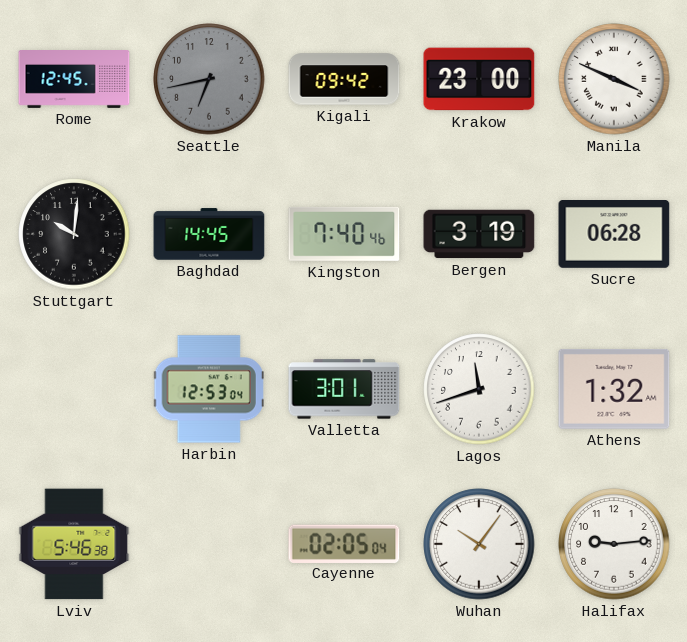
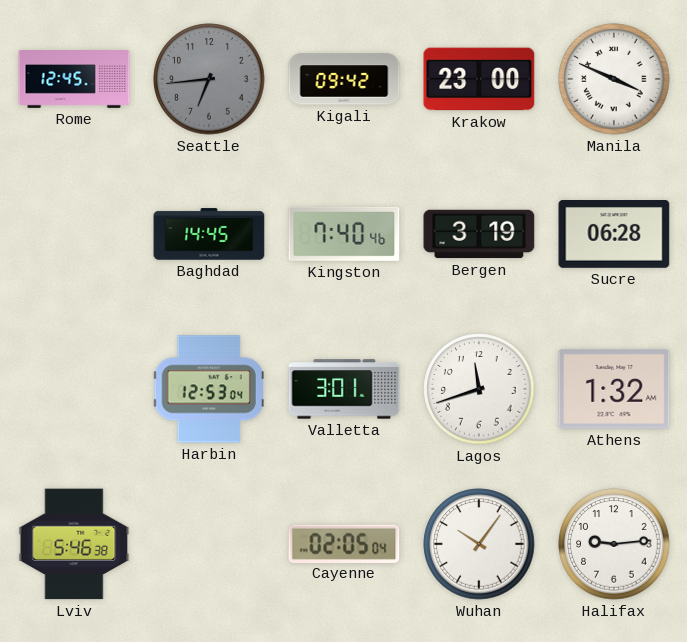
Seattle: 6:43 -> 6:44
Stuttgart: 10:01 -> none
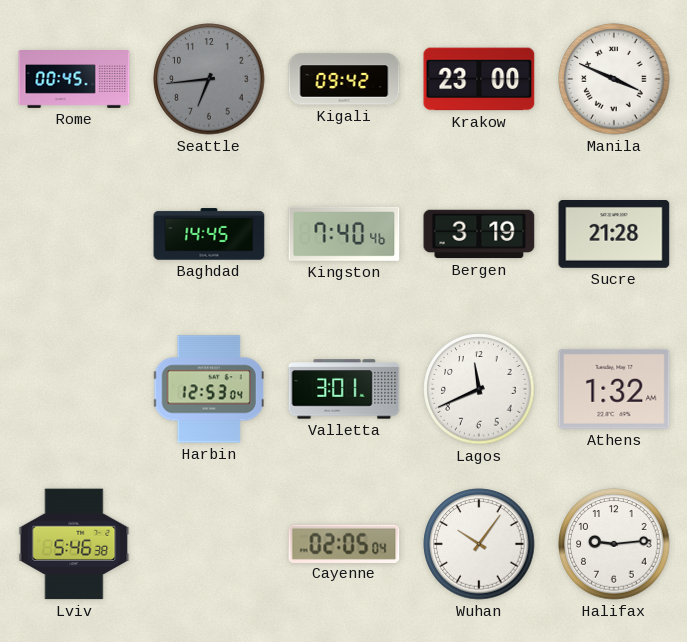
Rome: 12:45 -> 00:45
Sucre: 06:28 -> 21:28
Lagos: 11:42 -> 11:41
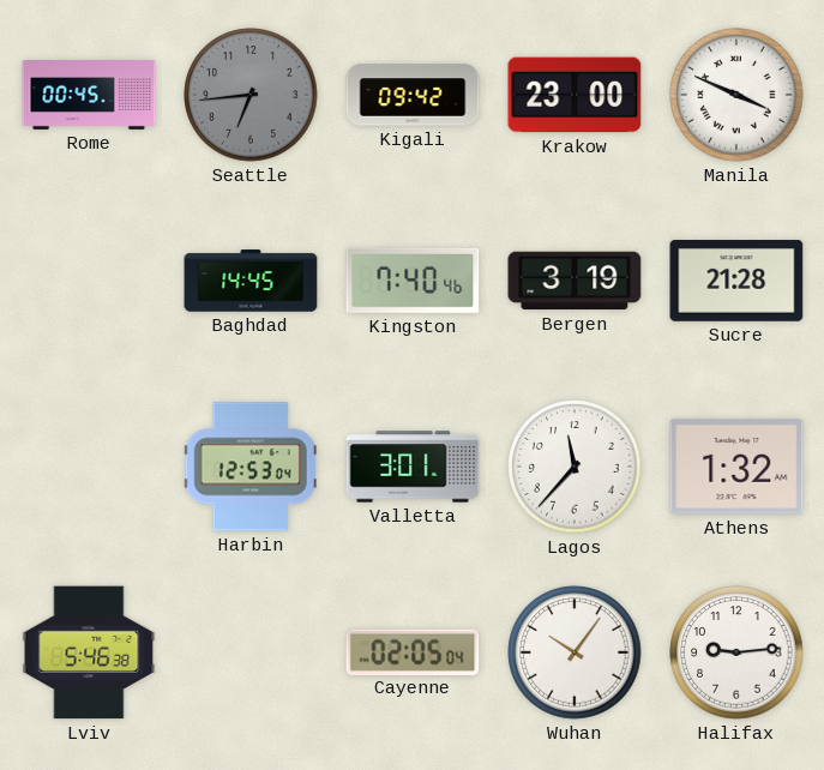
Lagos: 11:41 -> 11:37
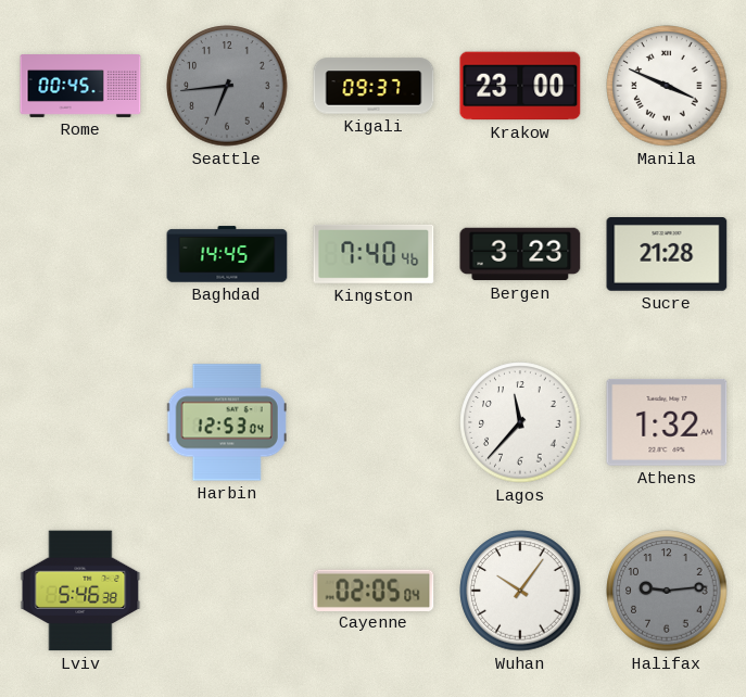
Kigali: 09:42 -> 09:37
Bergen: 3:19 -> 3:23
Valletta: 3:01 -> none
Halifax dial: white -> grey
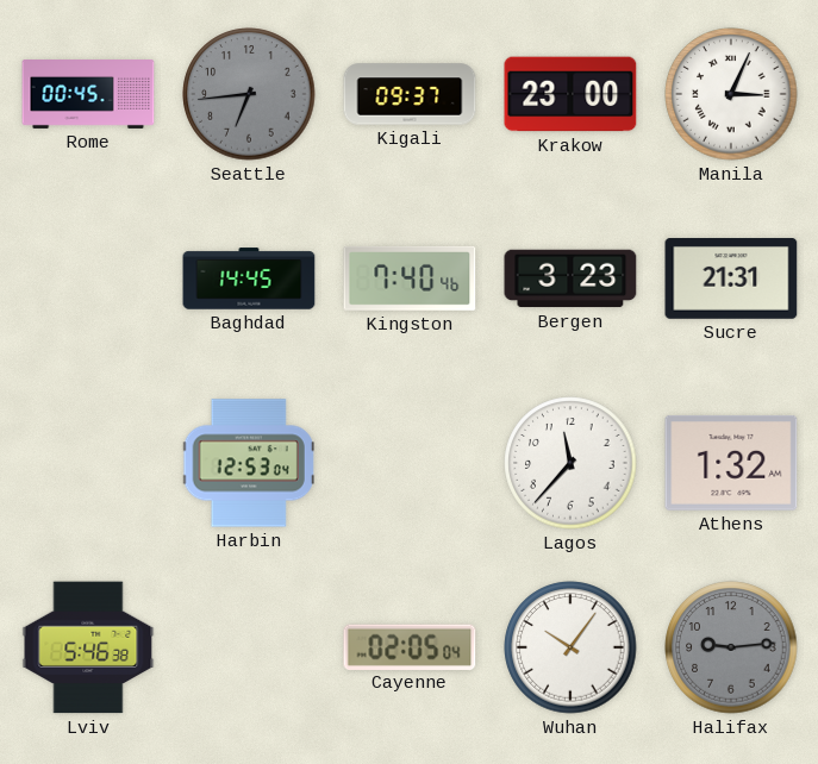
Manila: 3:49 -> 3:04
Sucre: 21:28 -> 21:31
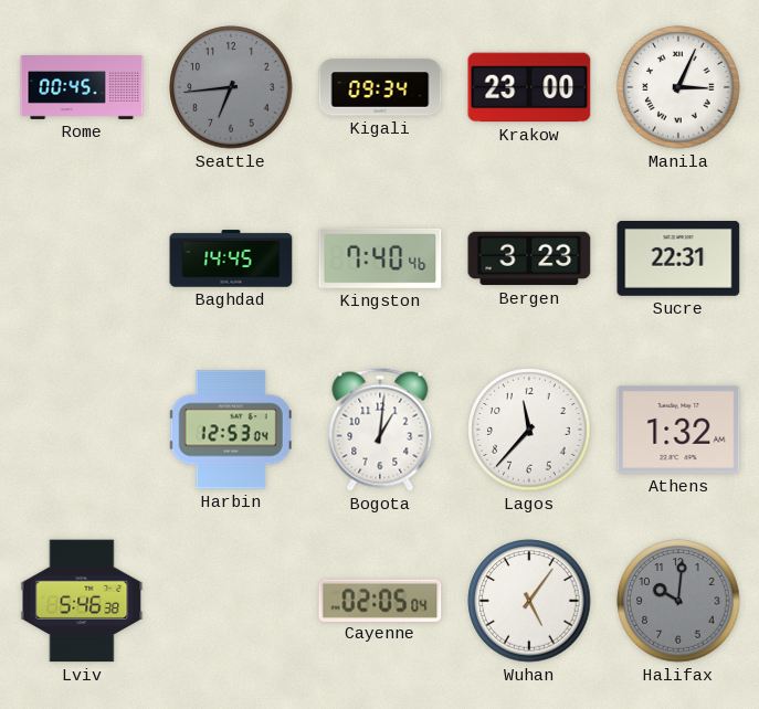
Kigali: 09:37 -> 09:34
Sucre: 21:31 -> 22:31
Bogota: none -> 1:01
Wuhan: 10:06 -> 5:06
Halifax: 9:14 -> 10:01
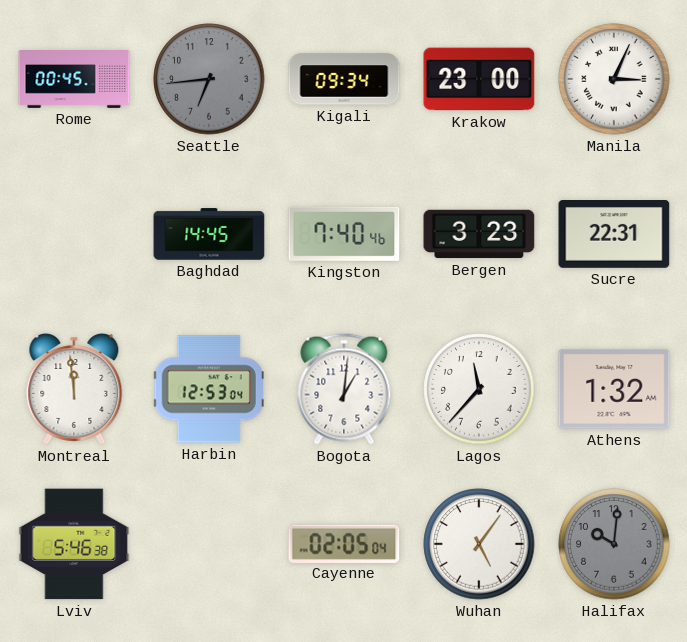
Montreal: none -> 11:59
